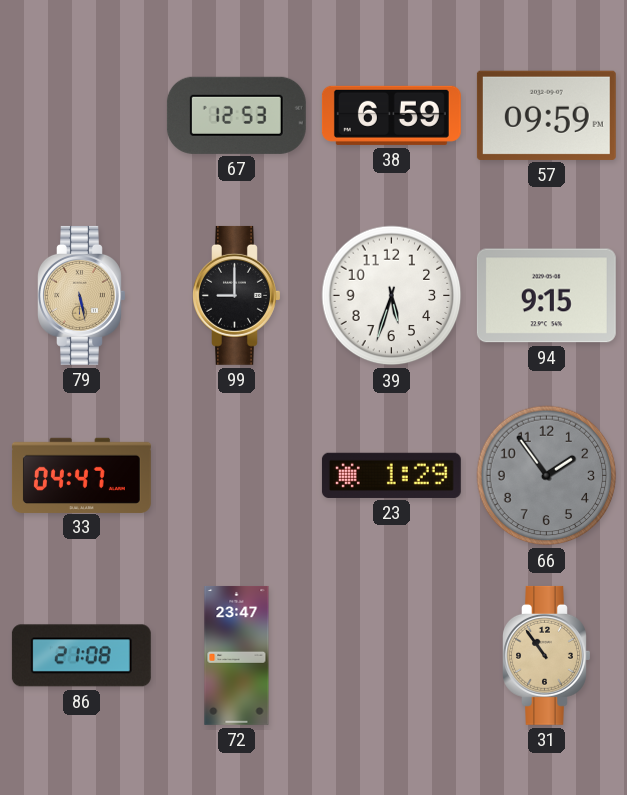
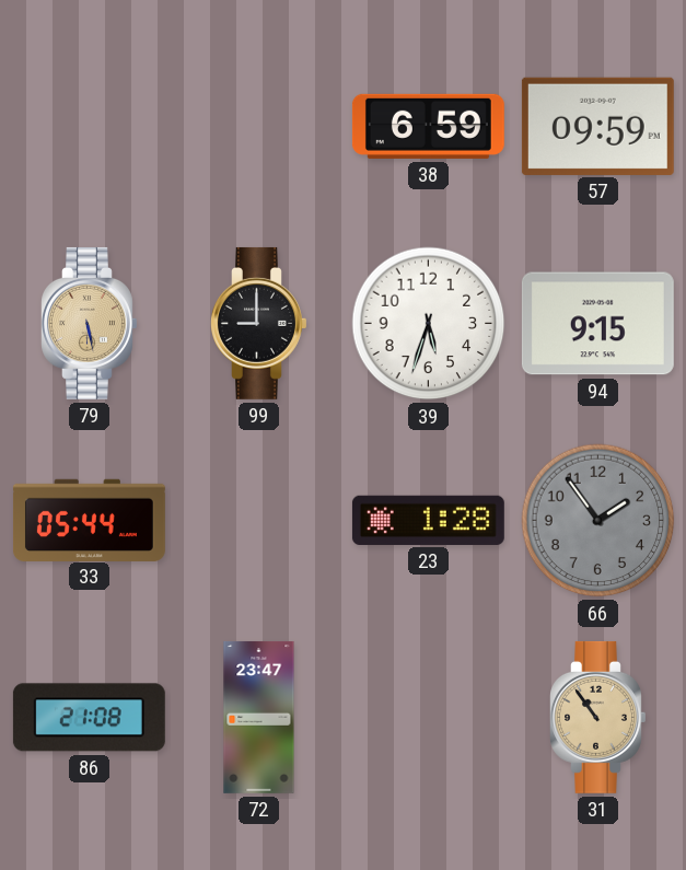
67: 12:53 -> none
33: 04:47 -> 05:44
23: 1:29 -> 1:28
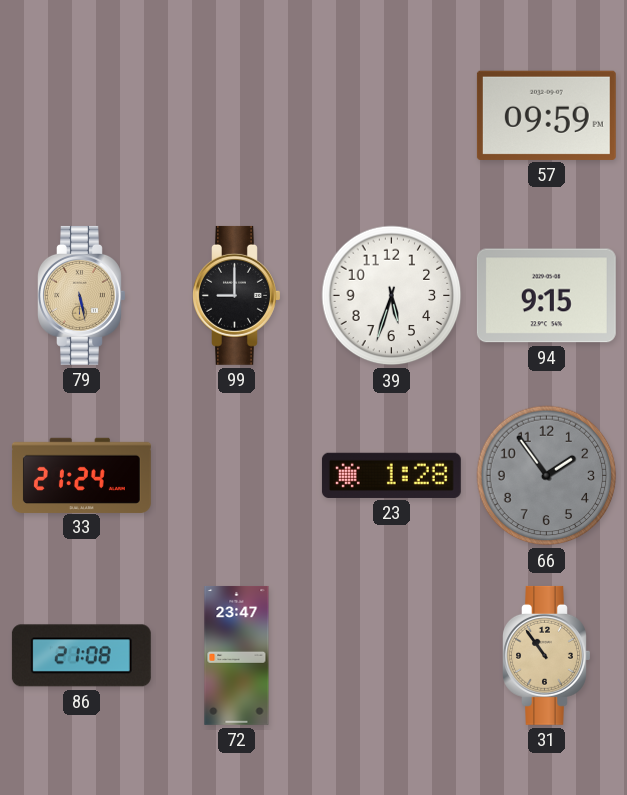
38: 6:59 -> none
33: 05:44 -> 21:24
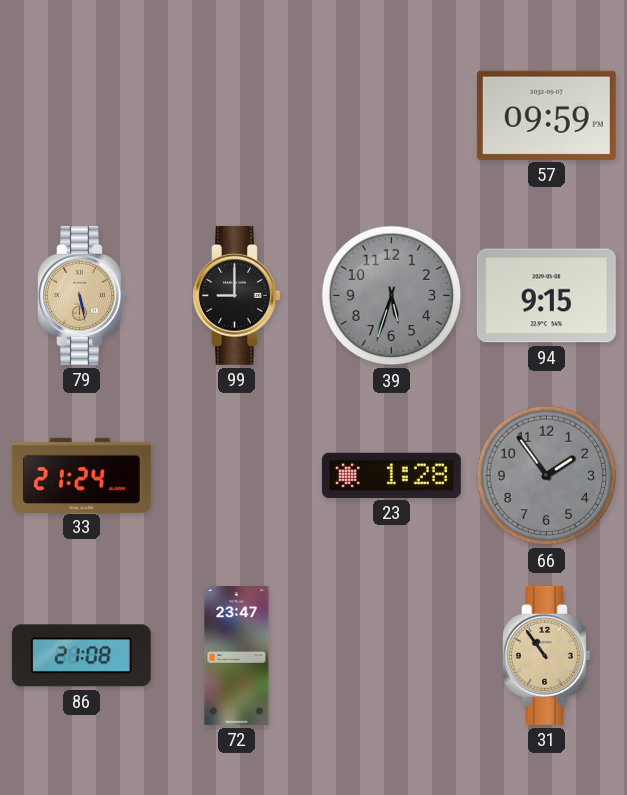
39 dial: white -> grey
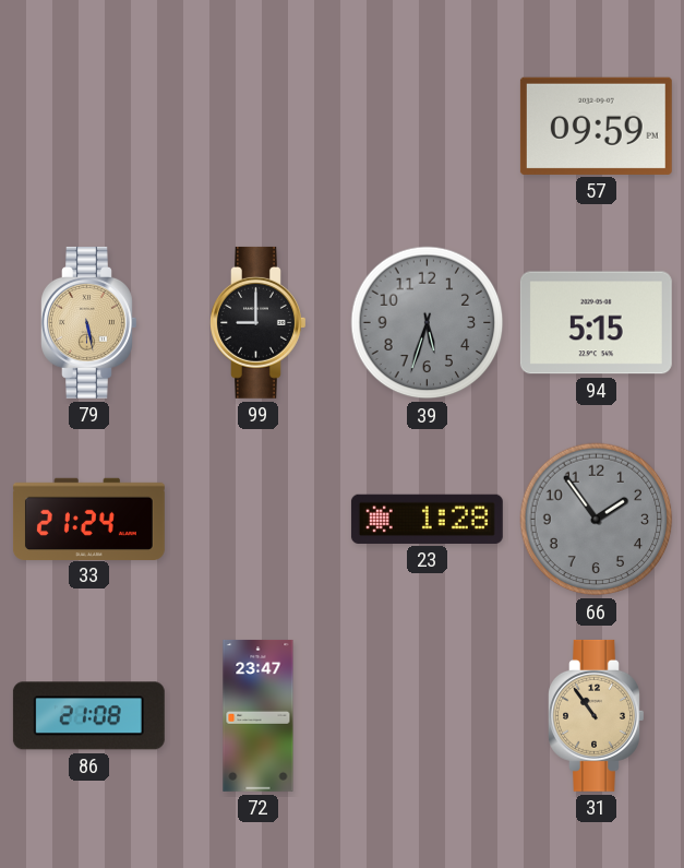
94: 9:15 -> 5:15
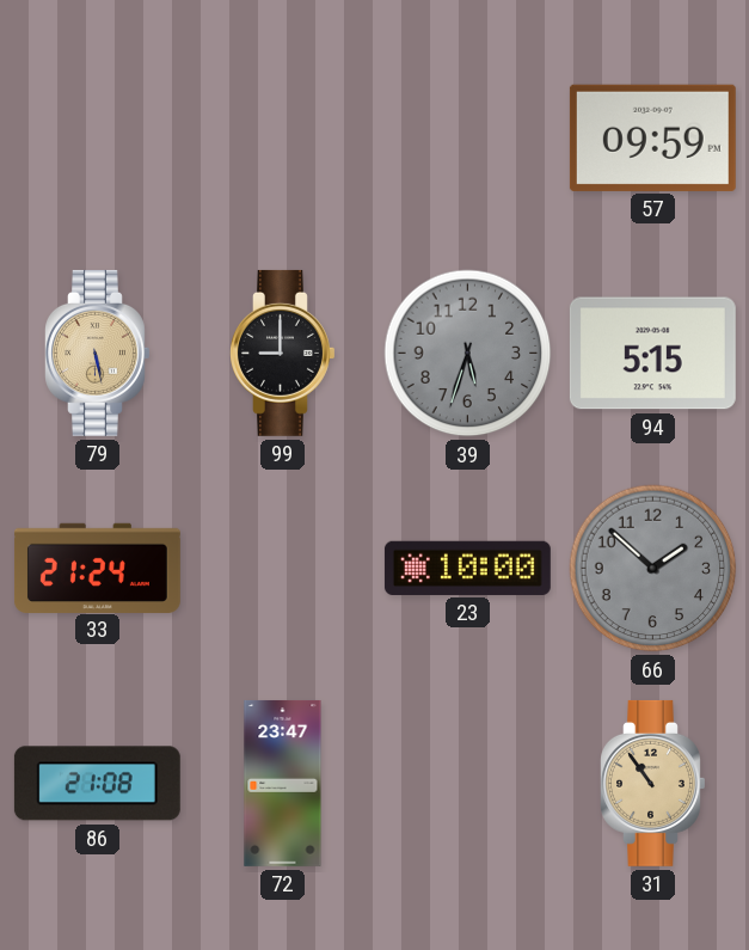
23: 1:28 -> 10:00
66: 1:54 -> 1:52
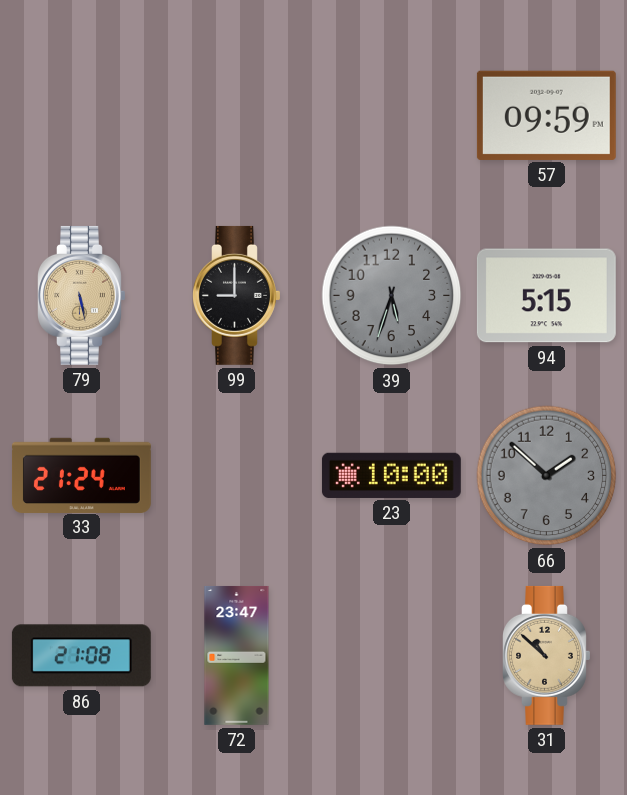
31: 10:54 -> 10:52
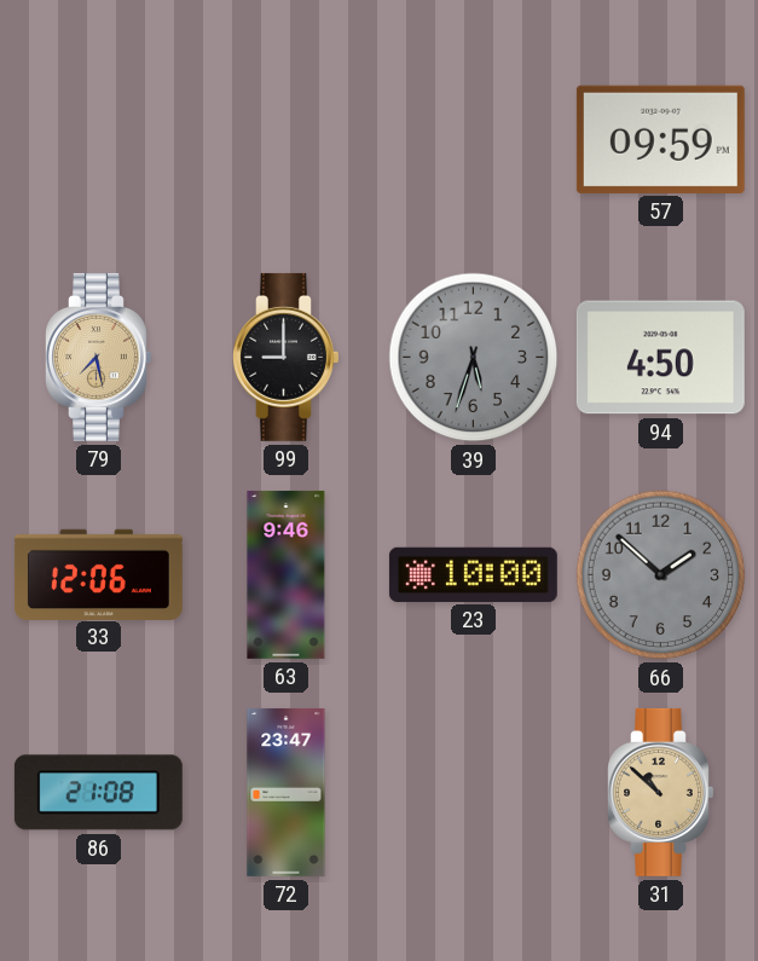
79: 5:28 -> 7:28
94: 5:15 -> 4:50
33: 21:24 -> 12:06
63: none -> 9:46
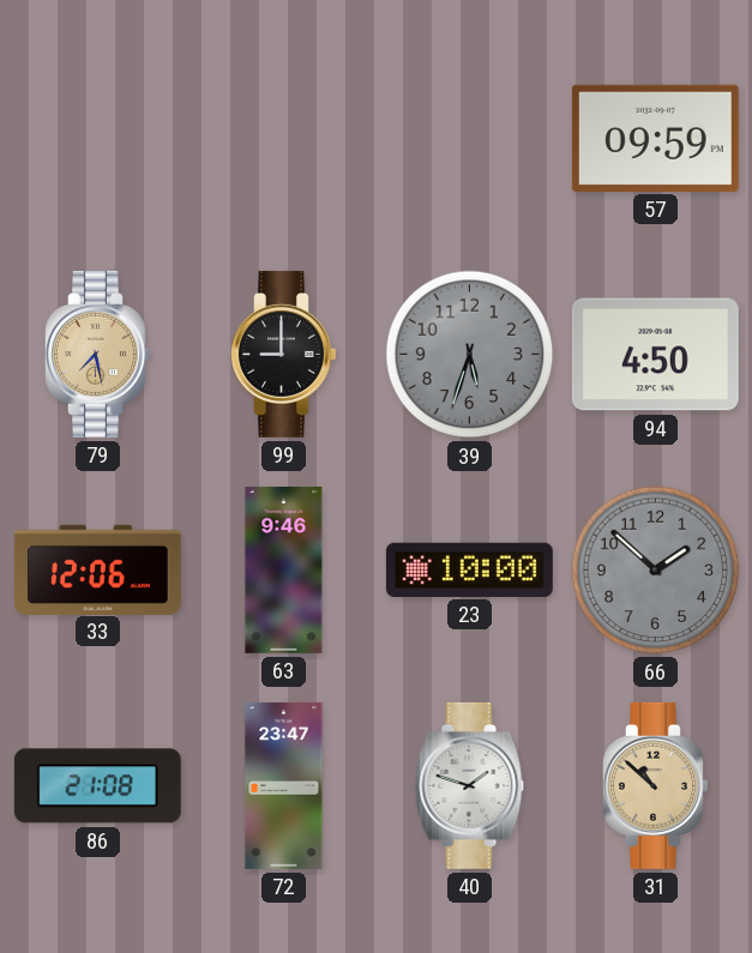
40: none -> 1:48
